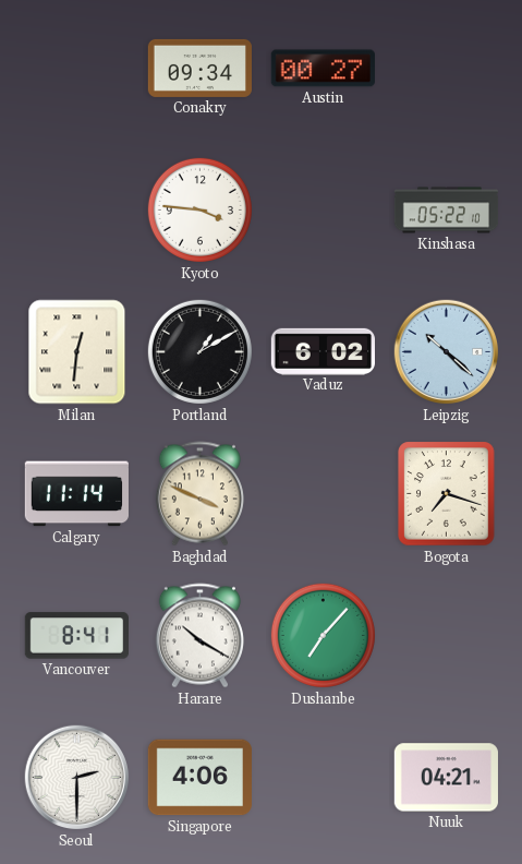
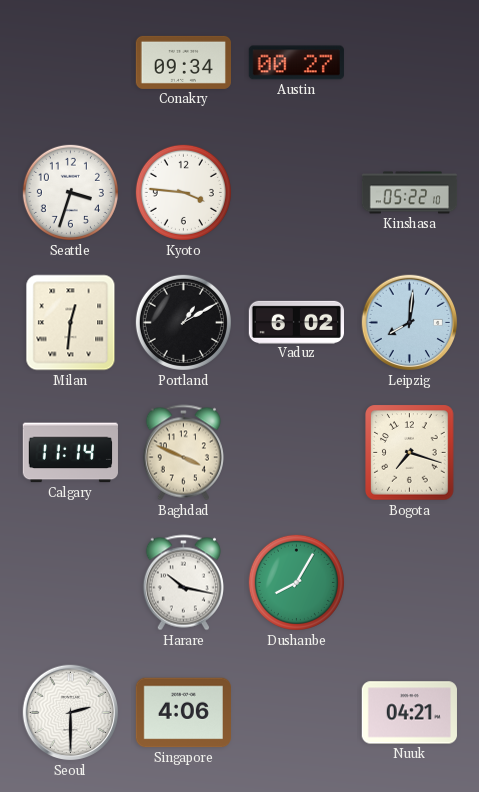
Seattle: none -> 3:33
Leipzig: 10:22 -> 8:01
Vancouver: 8:41 -> none
Harare: 10:20 -> 10:17
Dushanbe: 7:07 -> 8:05
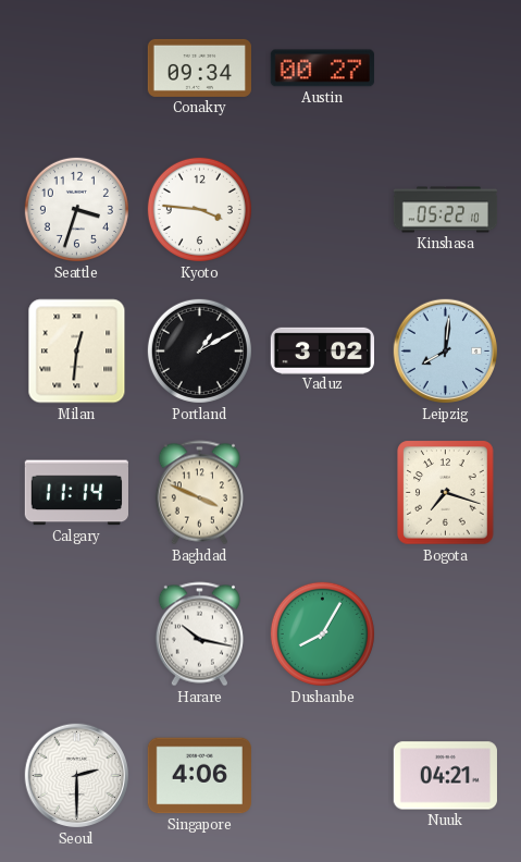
Vaduz: 6:02 -> 3:02
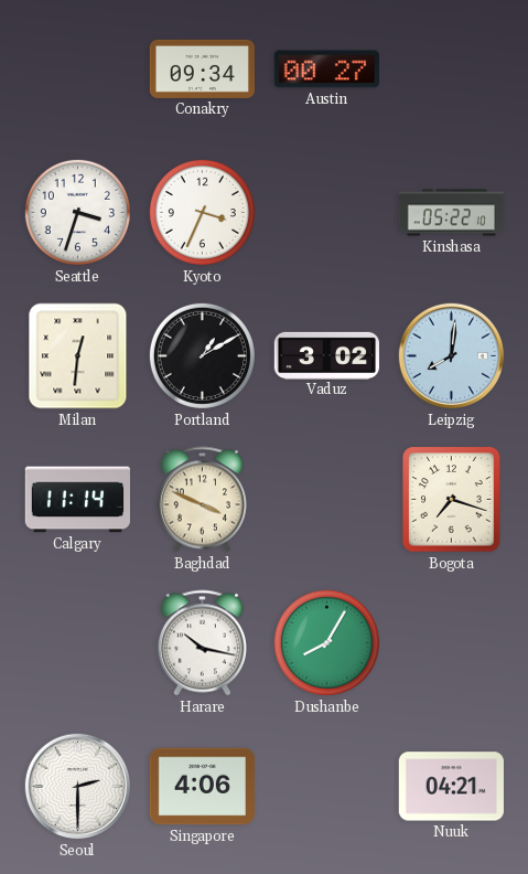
Kyoto: 3:46 -> 3:34
